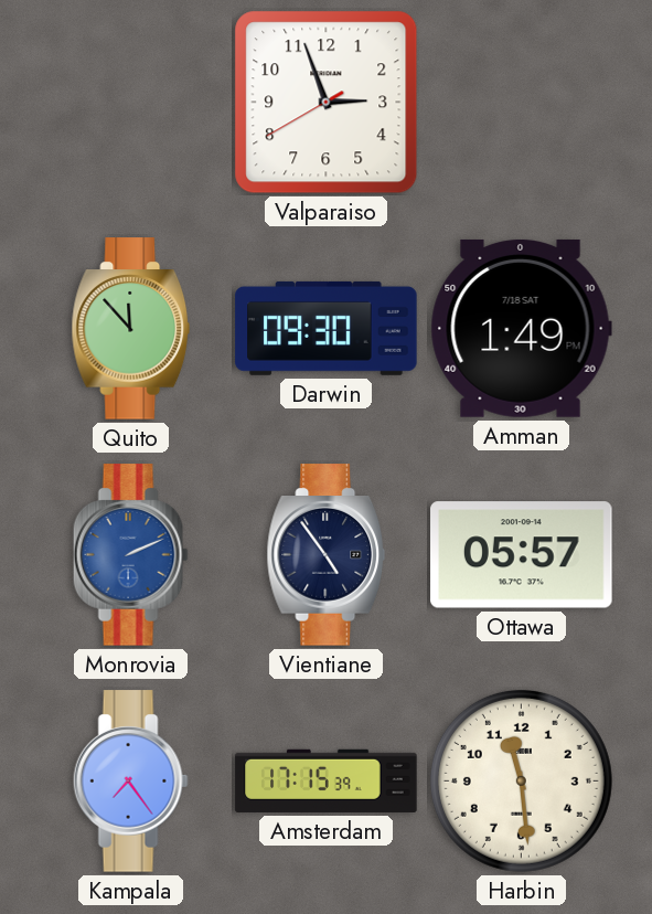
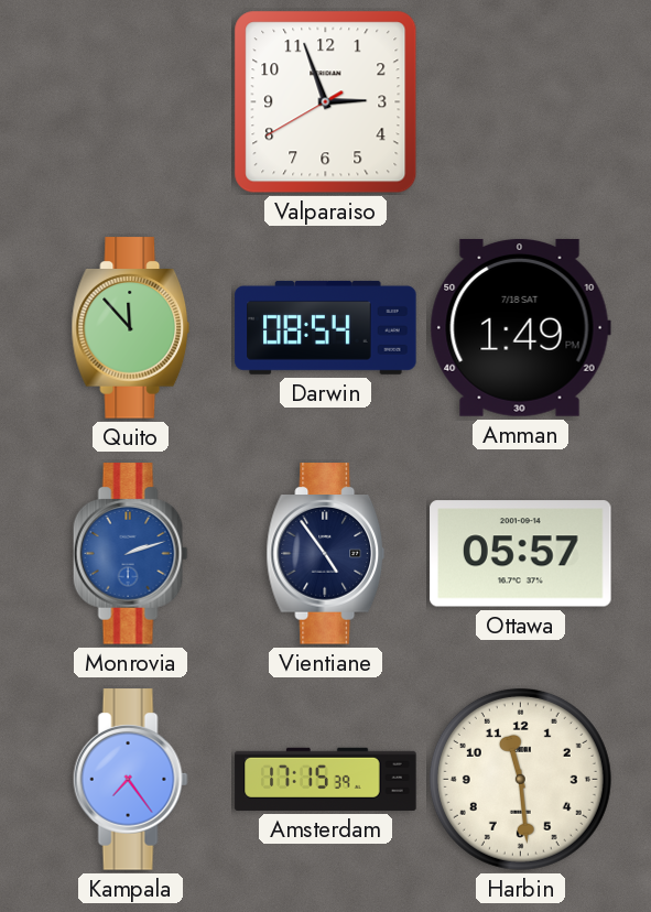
Darwin: 09:30 -> 08:54
Monrovia: 2:11 -> 2:12
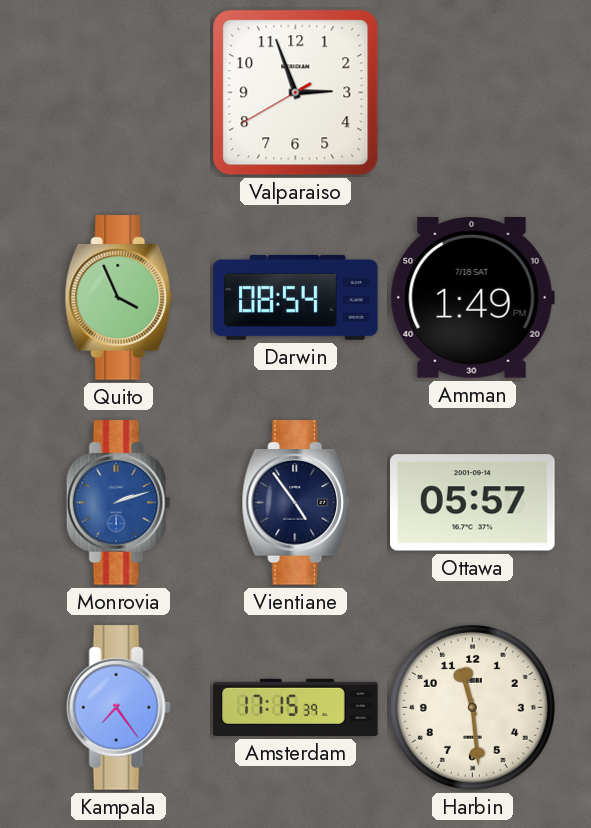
Quito: 11:53 -> 3:56
